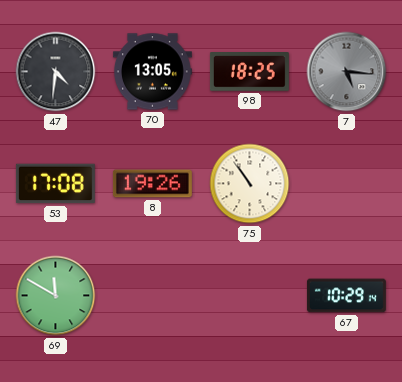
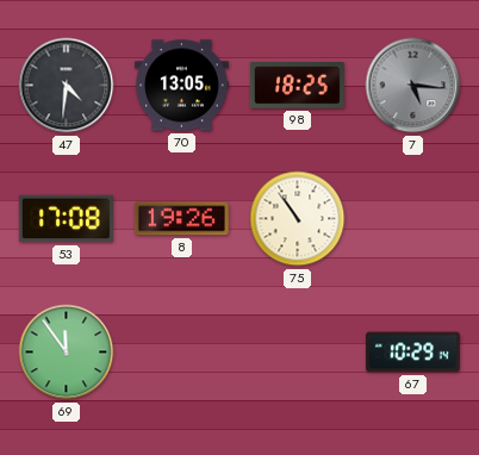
69: 11:50 -> 11:54
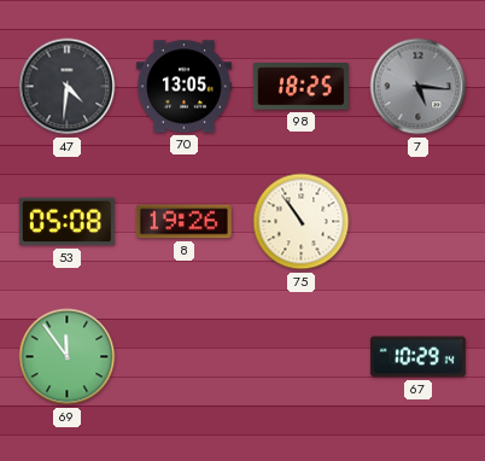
53: 17:08 -> 05:08
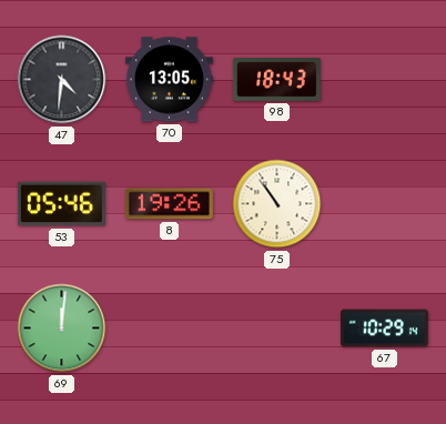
98: 18:25 -> 18:43
7: 5:16 -> none
53: 05:08 -> 05:46
69: 11:54 -> 12:01
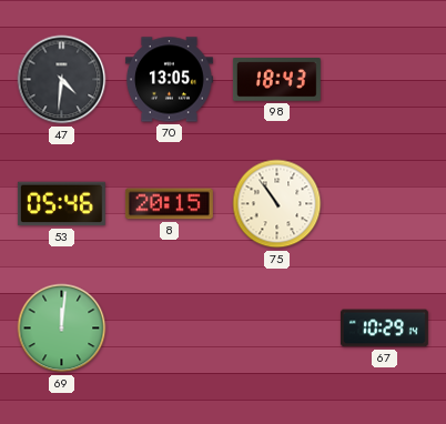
8: 19:26 -> 20:15
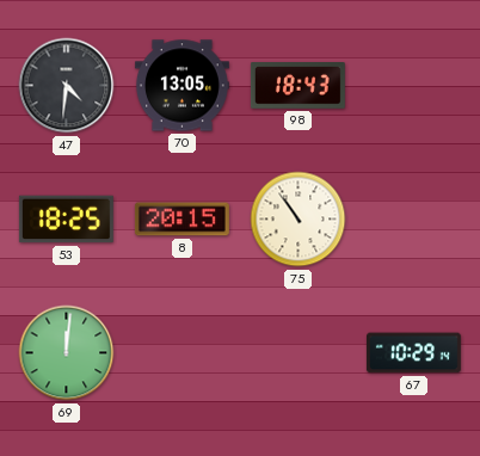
53: 05:46 -> 18:25
